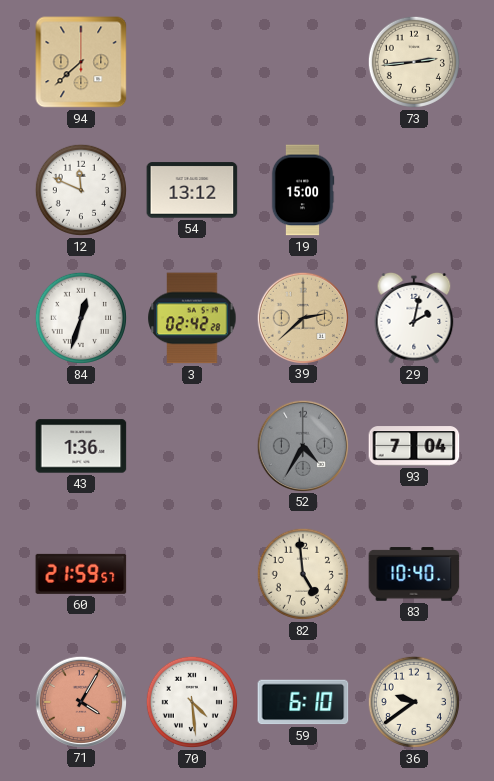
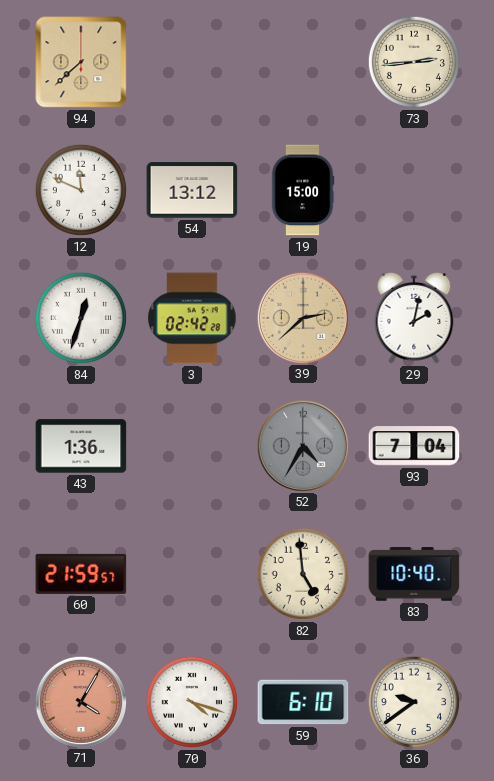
70: 4:29 -> 4:18
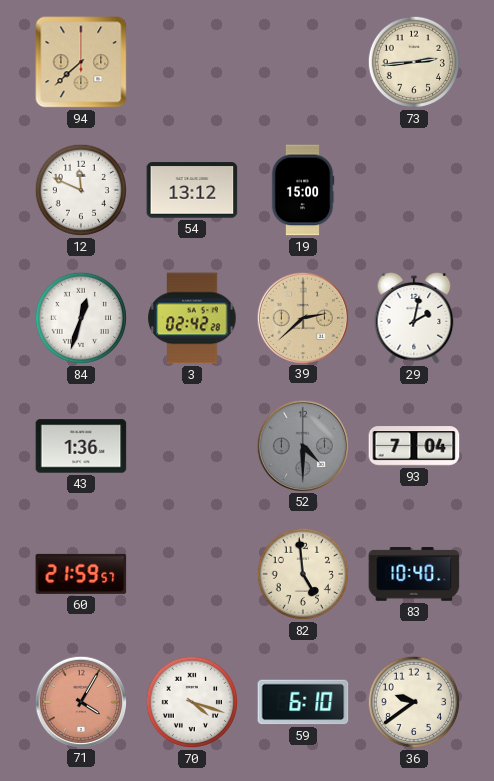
52: 4:35 -> 4:30
